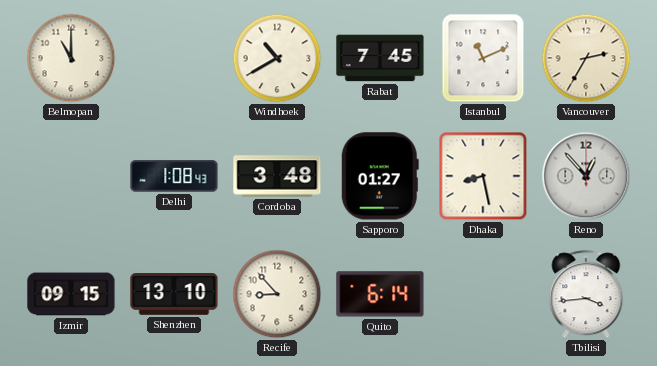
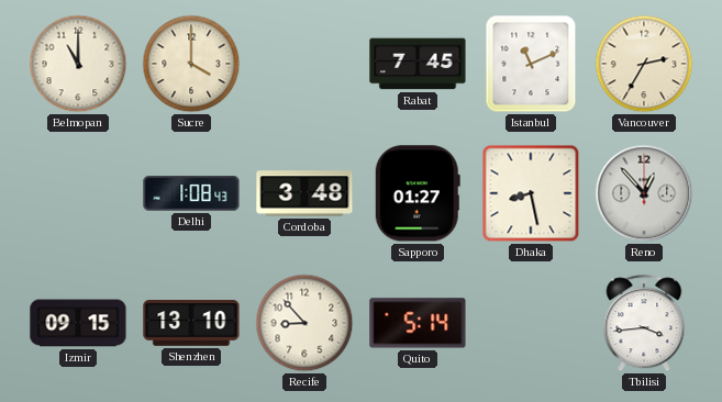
Sucre: none -> 4:00
Windhoek: 10:40 -> none
Quito: 6:14 -> 5:14
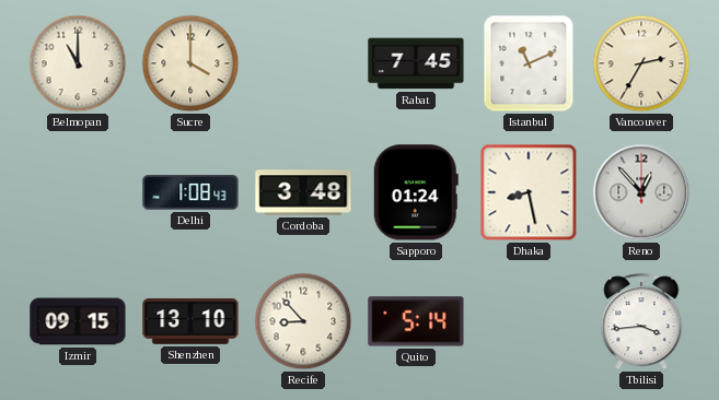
Sapporo: 01:27 -> 01:24
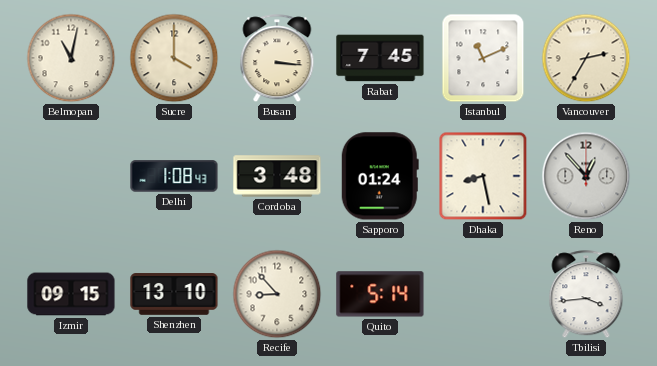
Belmopan: 11:00 -> 11:02
Busan: none -> 3:16
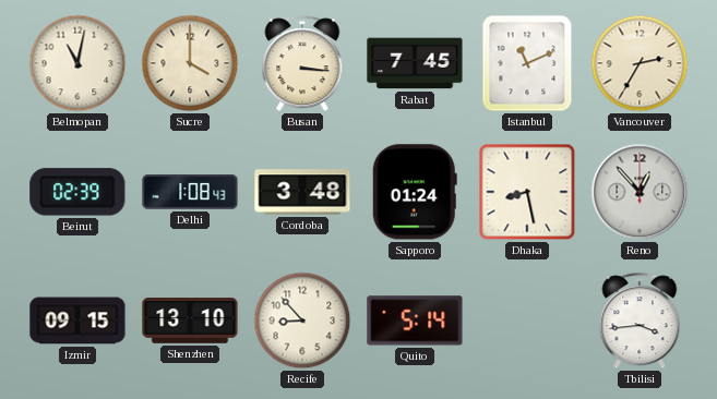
Beirut: none -> 02:39
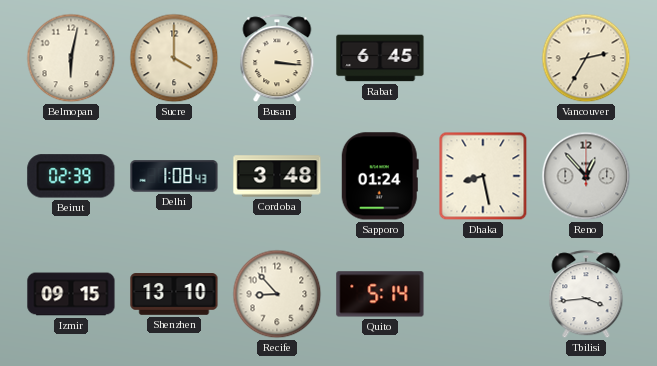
Belmopan: 11:02 -> 6:02
Rabat: 7:45 -> 6:45
Istanbul: 11:11 -> none
